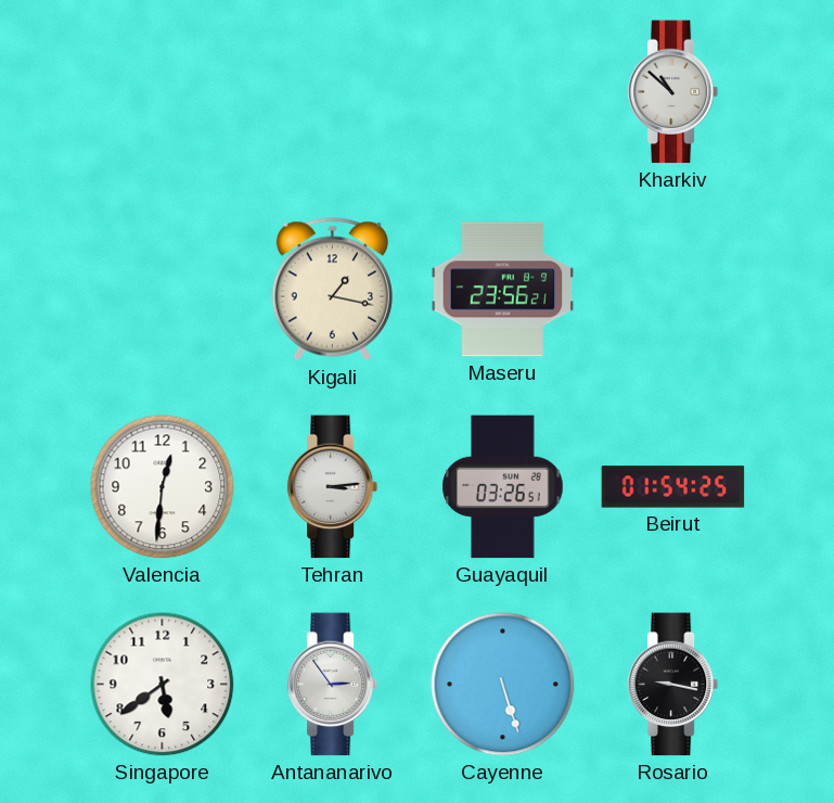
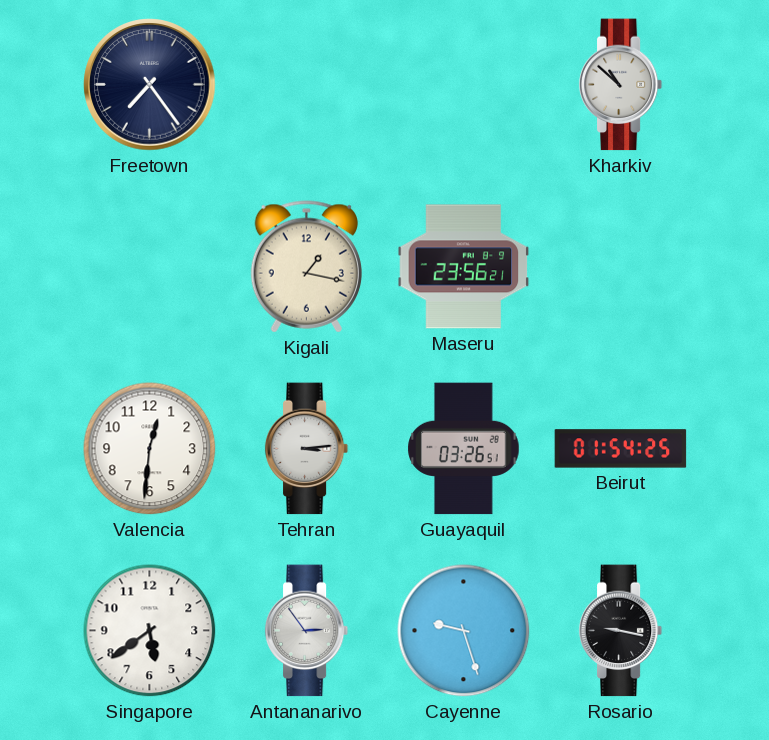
Freetown: none -> 7:24
Cayenne: 5:27 -> 9:27
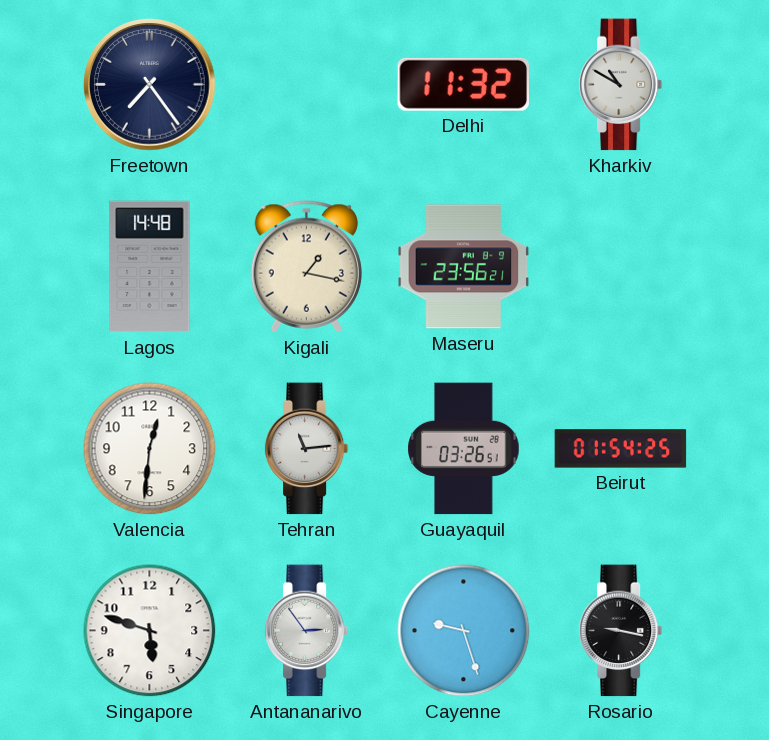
Delhi: none -> 11:32
Kharkiv: 10:52 -> 10:50
Lagos: none -> 14:48
Tehran: 3:14 -> 11:14
Singapore: 5:39 -> 5:48
